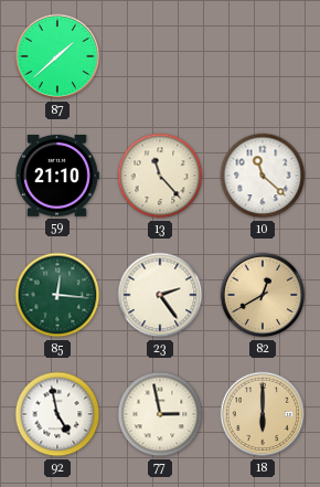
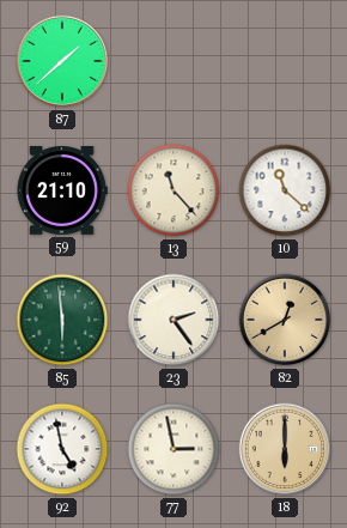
85: 12:16 -> 5:59
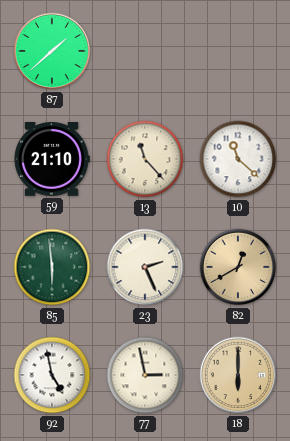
23: 2:24 -> 2:26
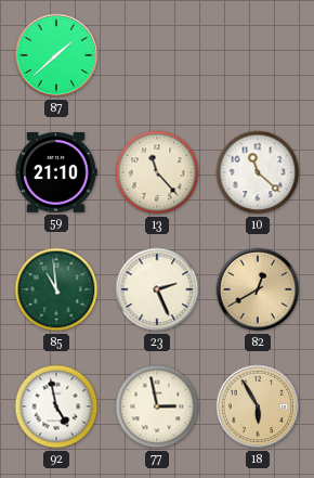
85: 5:59 -> 10:59
18: 6:00 -> 5:55
